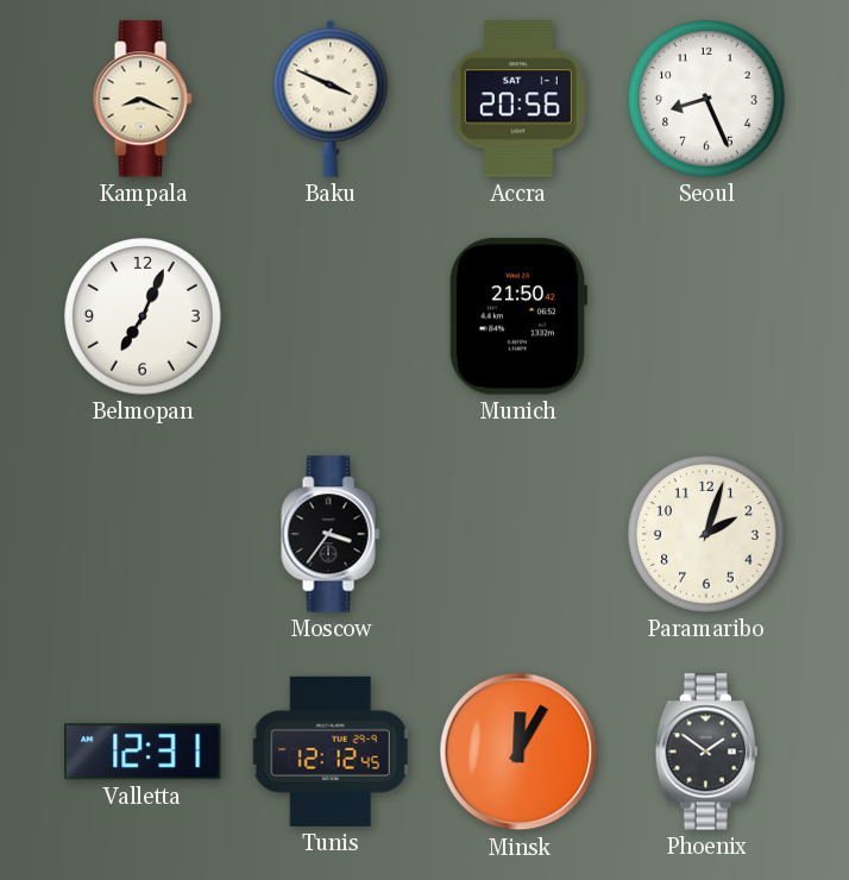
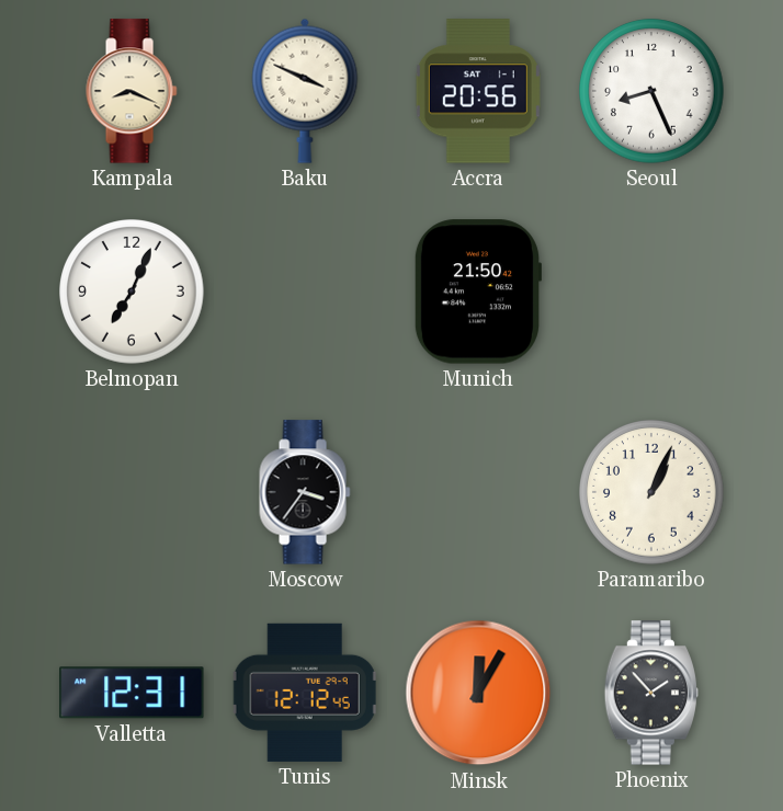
Paramaribo: 2:03 -> 1:04
Phoenix: 1:51 -> 1:53
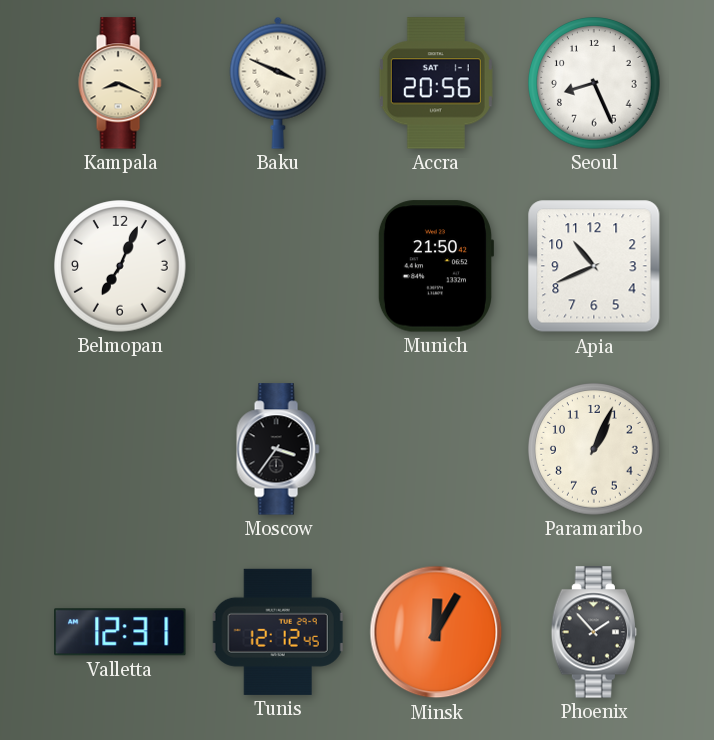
Apia: none -> 10:41
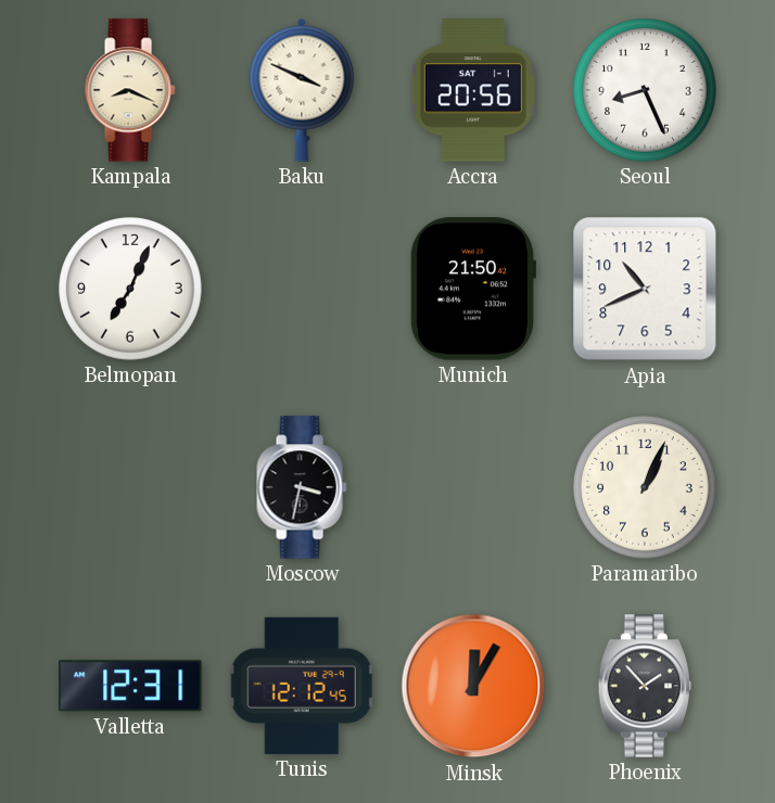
Moscow: 3:36 -> 3:32
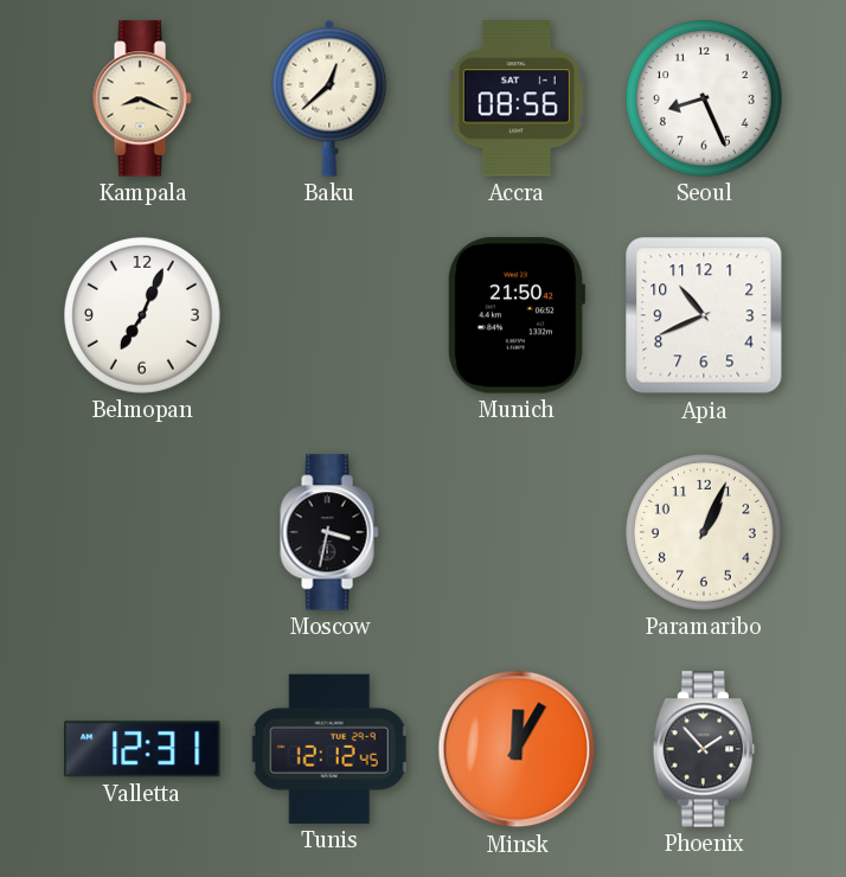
Baku: 3:49 -> 12:38
Accra: 20:56 -> 08:56
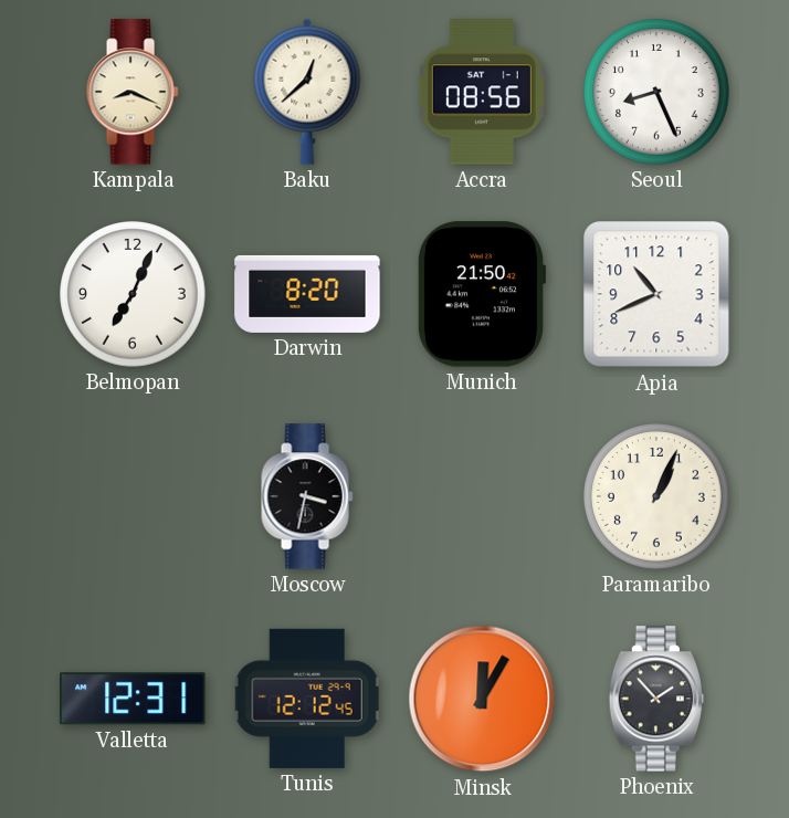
Darwin: none -> 8:20
